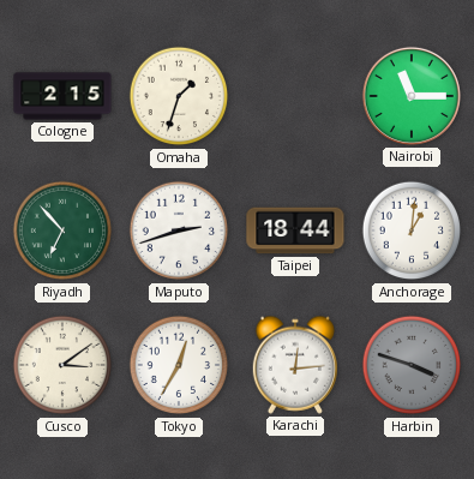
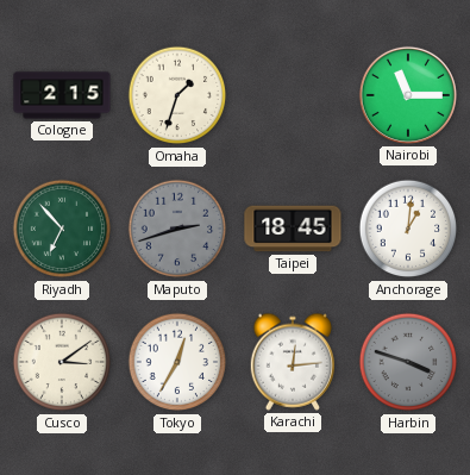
Maputo dial: white -> grey
Taipei: 18:44 -> 18:45
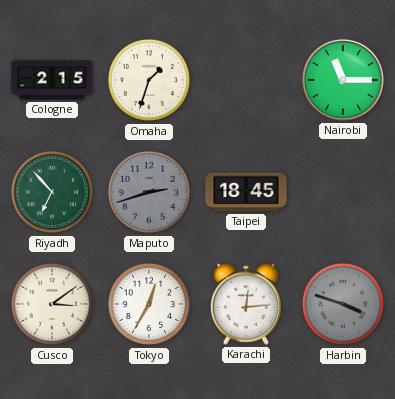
Anchorage: 1:01 -> none
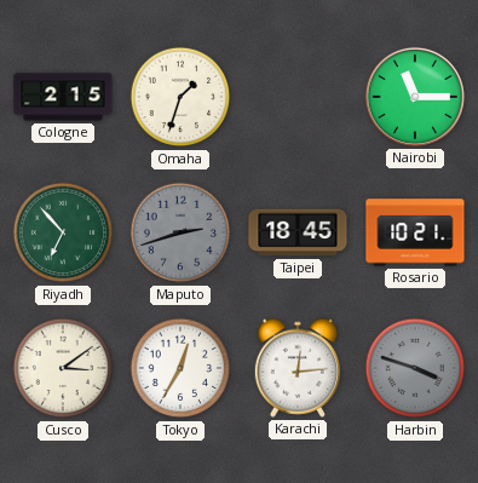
Rosario: none -> 10:21
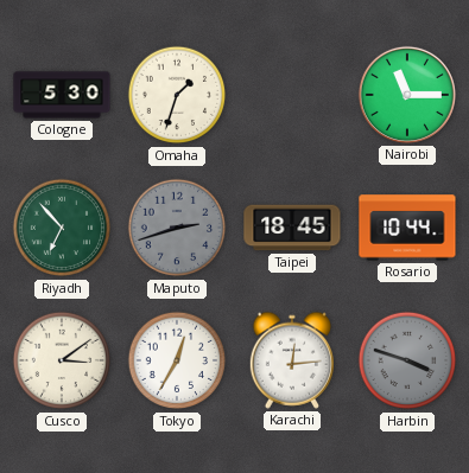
Cologne: 2:15 -> 5:30
Rosario: 10:21 -> 10:44
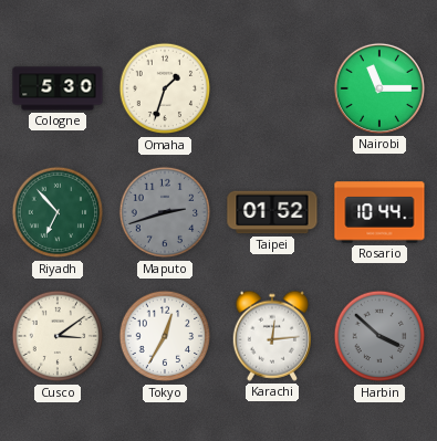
Taipei: 18:45 -> 01:52
Harbin: 3:48 -> 3:52
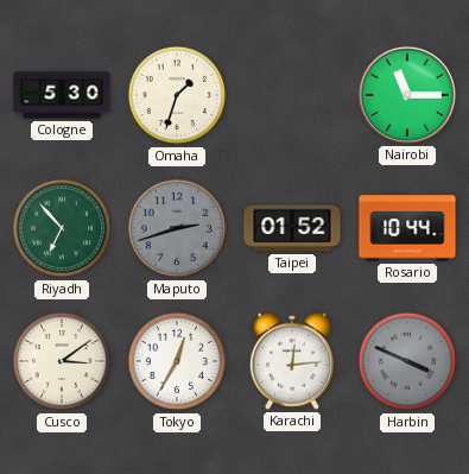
Harbin: 3:52 -> 3:49
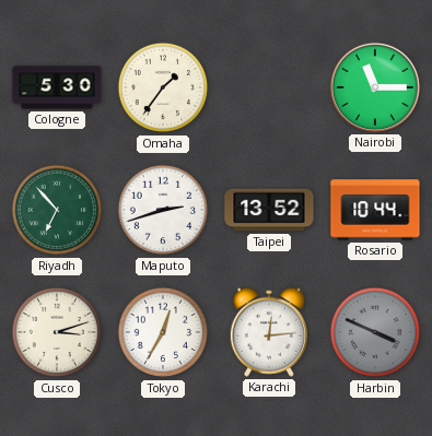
Omaha: 1:33 -> 1:36
Maputo dial: grey -> white
Taipei: 01:52 -> 13:52
Cusco: 3:09 -> 3:12
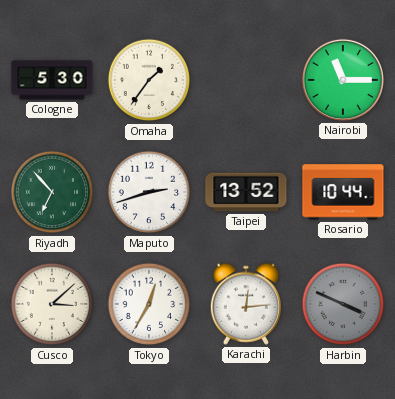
Cusco: 3:12 -> 3:08
